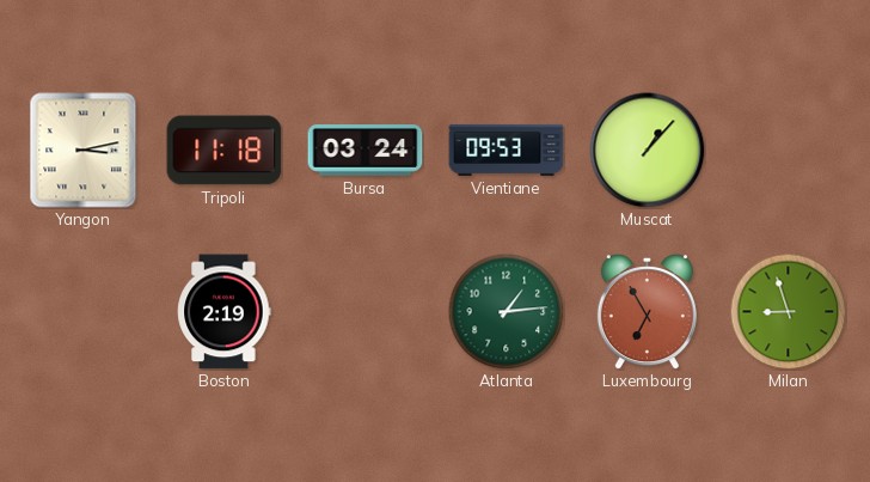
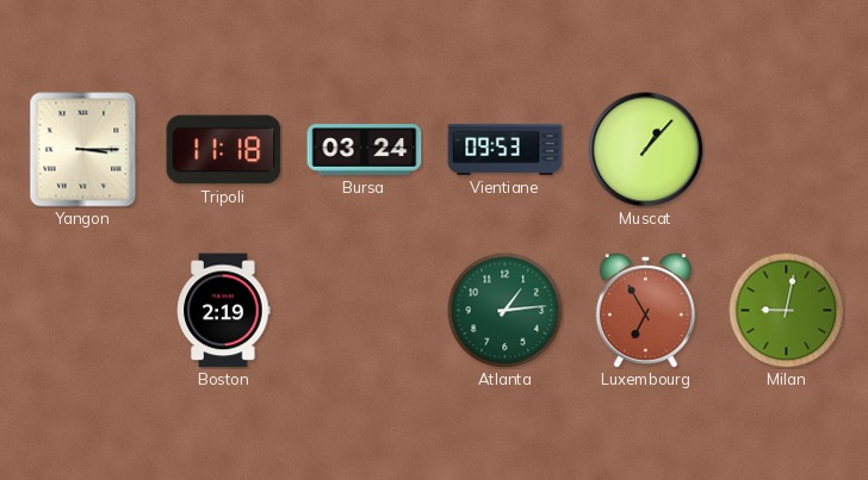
Yangon: 3:13 -> 3:15
Milan: 8:57 -> 9:02
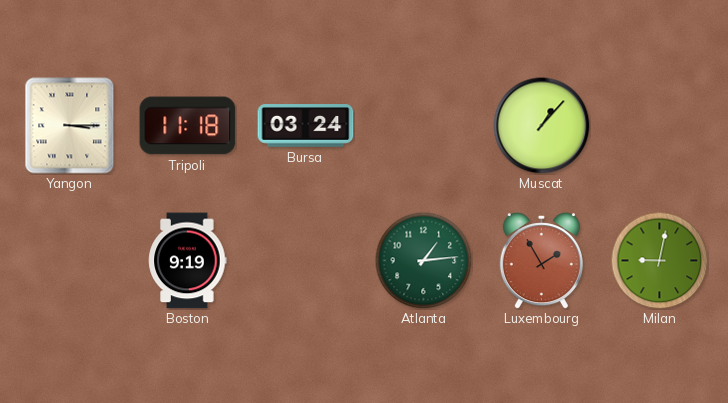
Vientiane: 09:53 -> none
Boston: 2:19 -> 9:19
Luxembourg: 6:55 -> 1:55
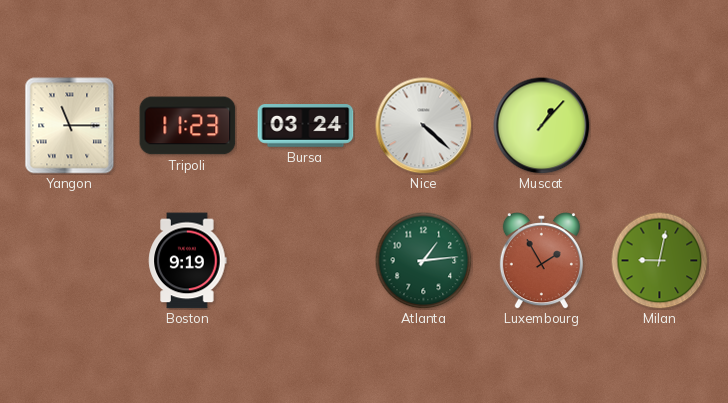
Yangon: 3:15 -> 11:15
Tripoli: 11:18 -> 11:23
Nice: none -> 4:22
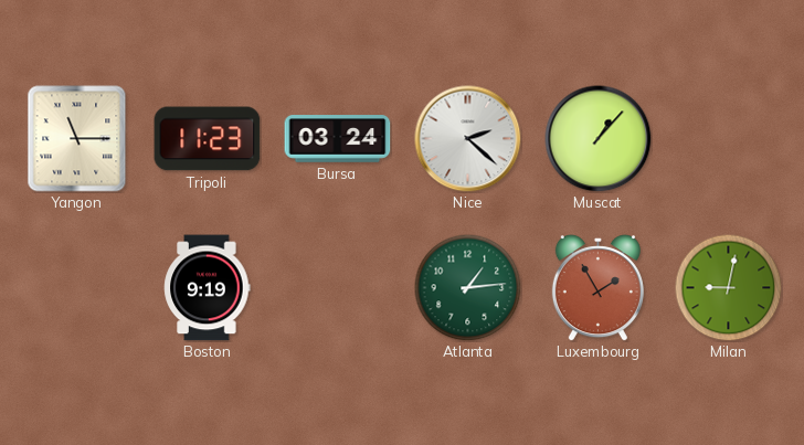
Nice: 4:22 -> 2:22
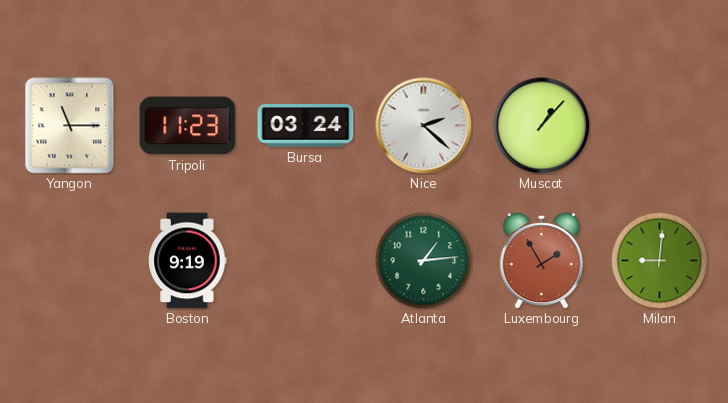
Milan: 9:02 -> 9:01
